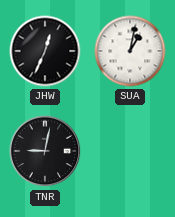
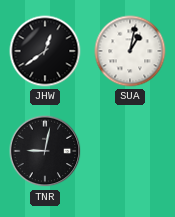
JHW: 12:34 -> 12:39
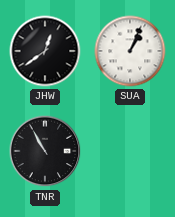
SUA: 1:02 -> 1:04
TNR: 9:02 -> 10:55
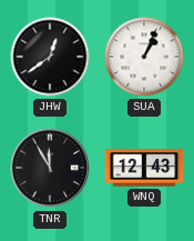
TNR: 10:55 -> 11:55
WNQ: none -> 12:43
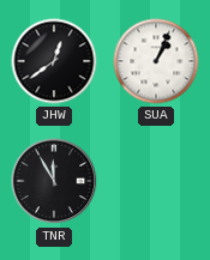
WNQ: 12:43 -> none
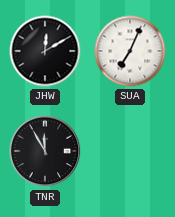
JHW: 12:39 -> 12:10
SUA: 1:04 -> 7:04
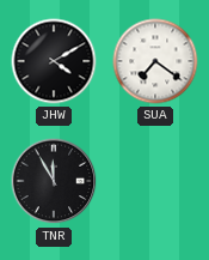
JHW: 12:10 -> 4:10
SUA: 7:04 -> 7:21
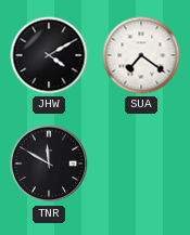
TNR: 11:55 -> 11:50
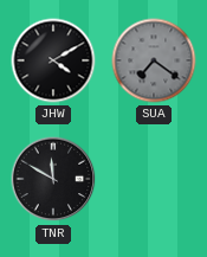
SUA dial: white -> grey
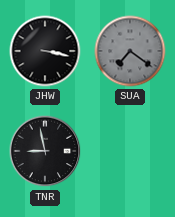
JHW: 4:10 -> 3:17
TNR: 11:50 -> 8:58
